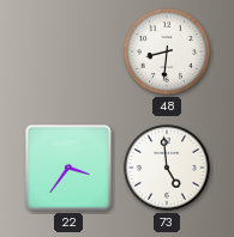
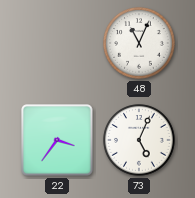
48: 8:31 -> 11:04
73: 4:59 -> 5:04
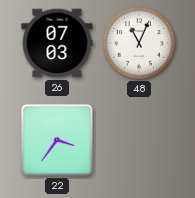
26: none -> 07:03
73: 5:04 -> none
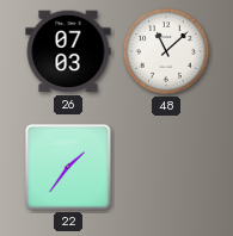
48: 11:04 -> 11:08
22: 3:36 -> 1:36
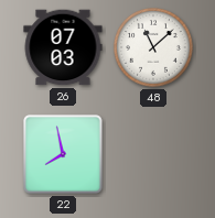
22: 1:36 -> 7:58
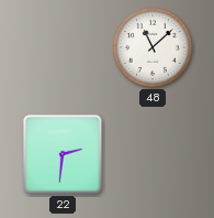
26: 07:03 -> none
22: 7:58 -> 2:31
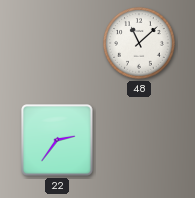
22: 2:31 -> 2:36
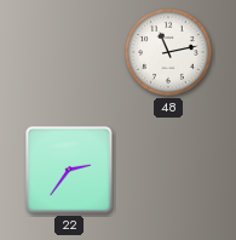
48: 11:08 -> 11:13
